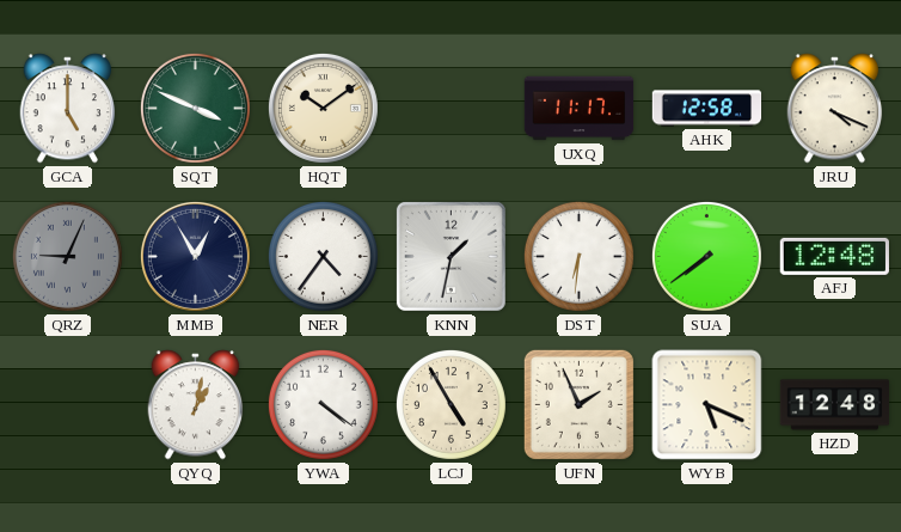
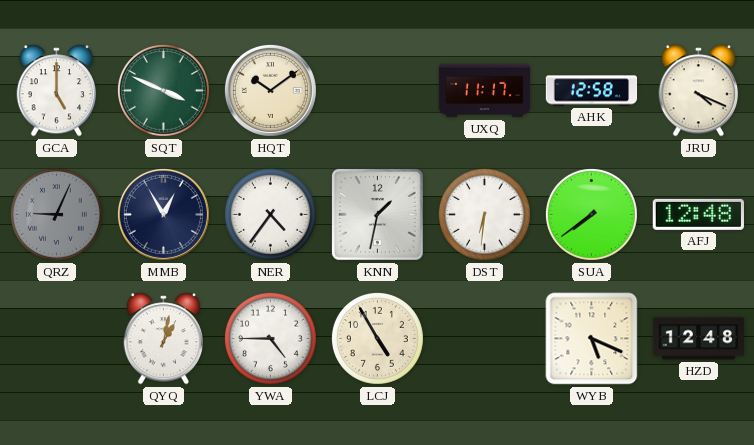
YWA: 4:21 -> 4:45
UFN: 1:56 -> none
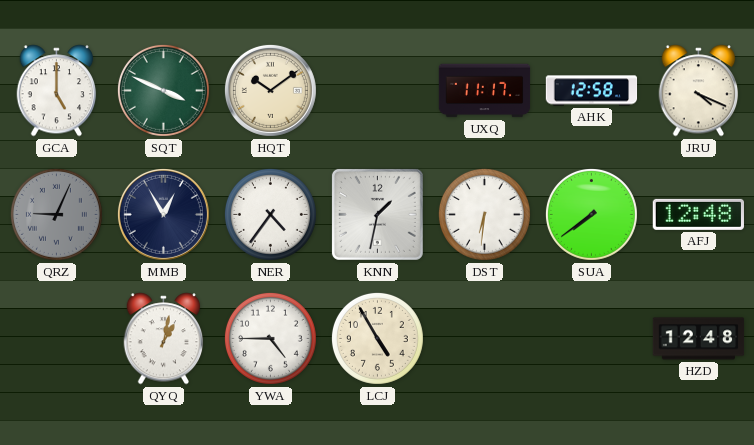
WYB: 5:19 -> none
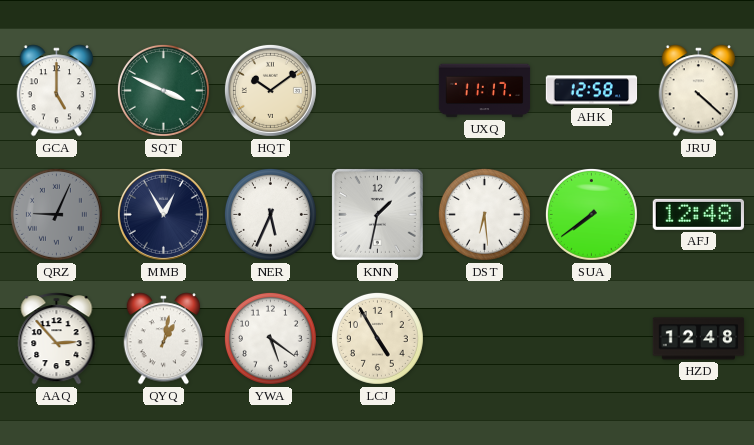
JRU: 4:19 -> 4:22
NER: 4:36 -> 5:34
DST: 6:31 -> 6:29
AAQ: none -> 2:53
YWA: 4:45 -> 5:21
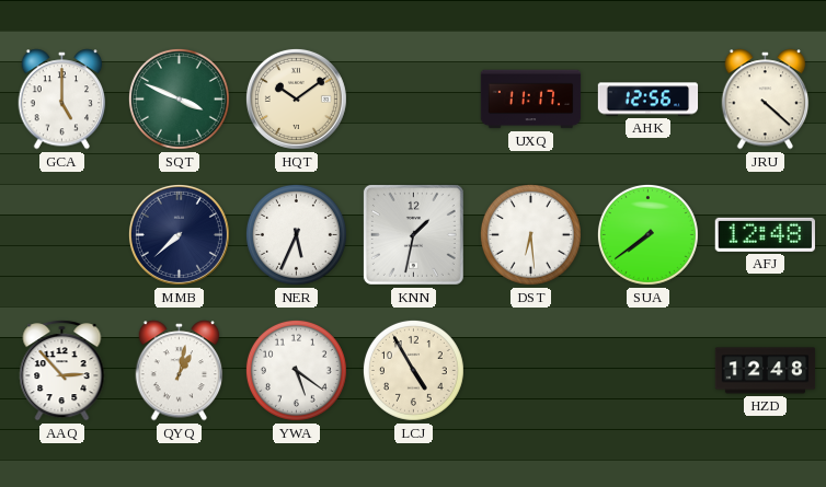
AHK: 12:58 -> 12:56
QRZ: 9:04 -> none
MMB: 12:55 -> 7:38
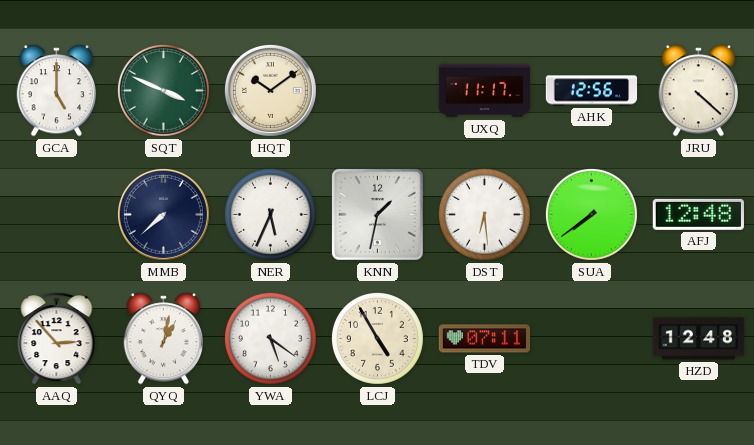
TDV: none -> 07:11
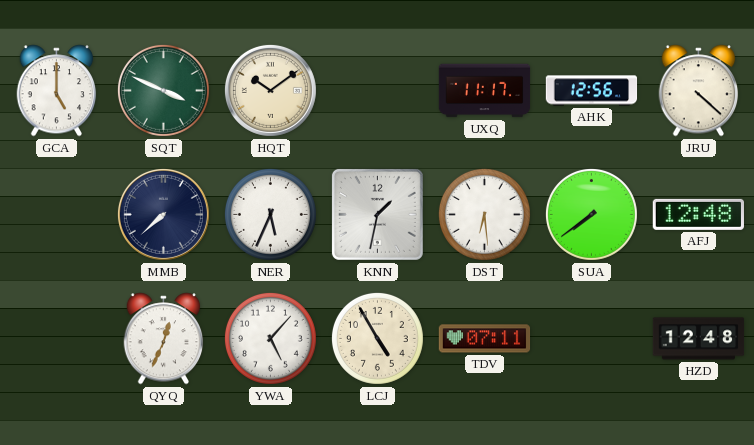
AAQ: 2:53 -> none
QYQ: 1:02 -> 12:34
YWA: 5:21 -> 5:07
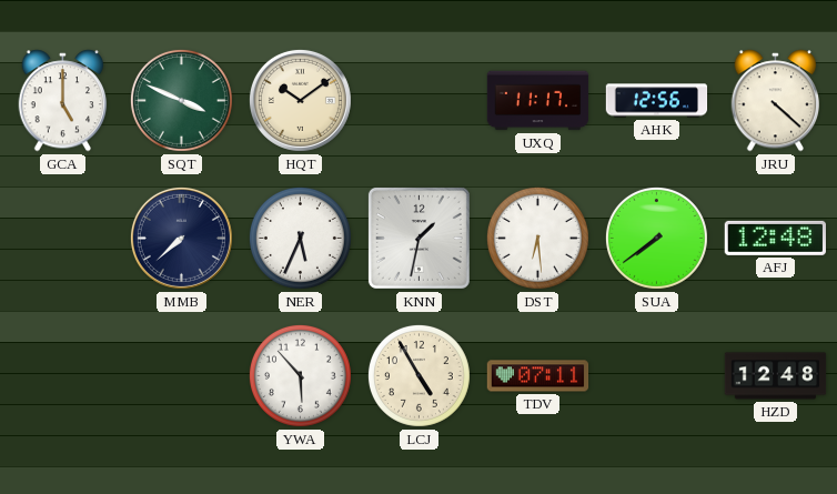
QYQ: 12:34 -> none
YWA: 5:07 -> 5:53
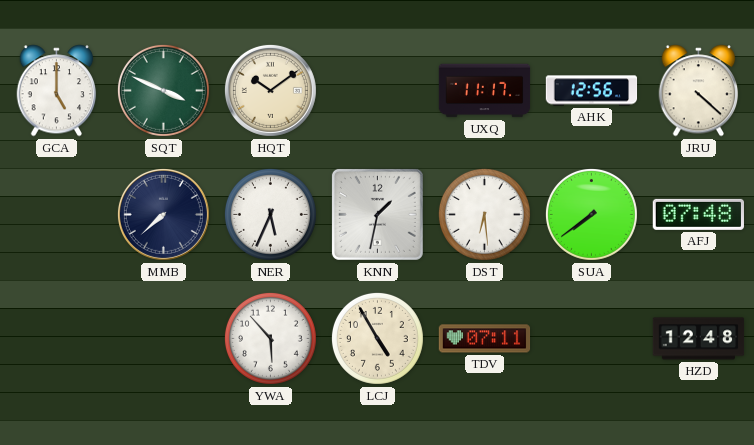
AFJ: 12:48 -> 07:48
